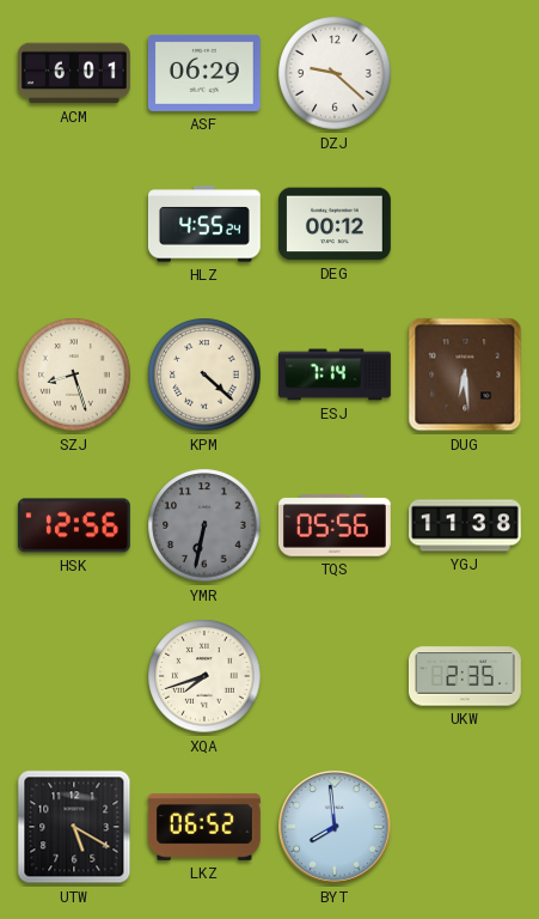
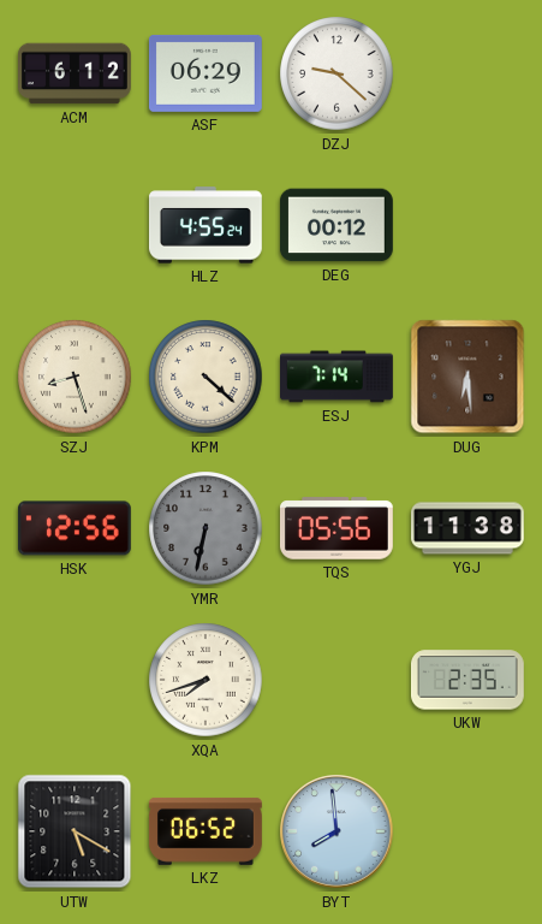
ACM: 6:01 -> 6:12
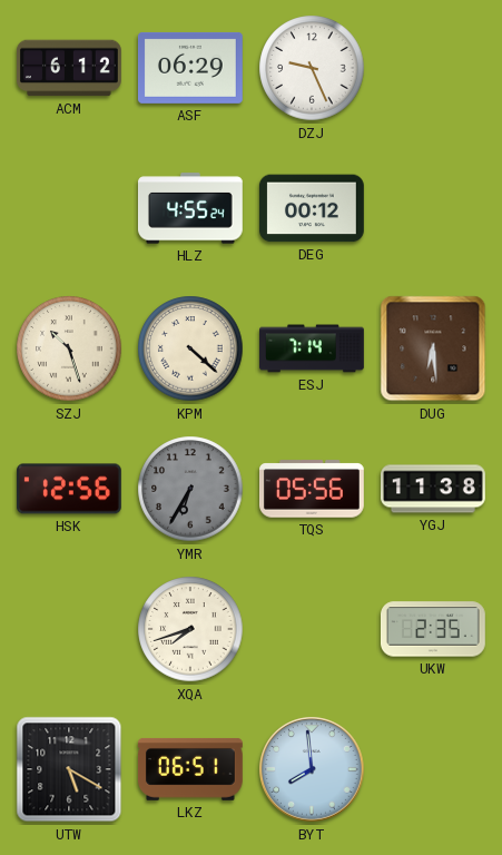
DZJ: 9:22 -> 9:26
SZJ: 8:27 -> 10:27
YMR: 6:32 -> 6:35
LKZ: 06:52 -> 06:51
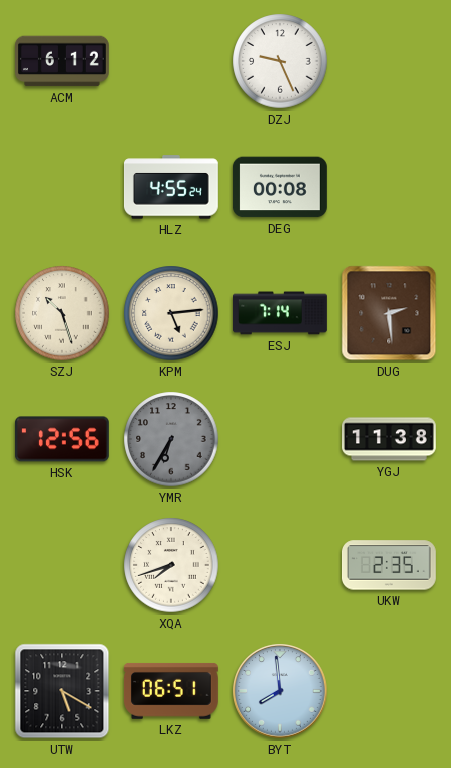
ASF: 06:29 -> none
DEG: 00:12 -> 00:08
KPM: 4:22 -> 5:14
DUG: 6:29 -> 2:29
TQS: 05:56 -> none
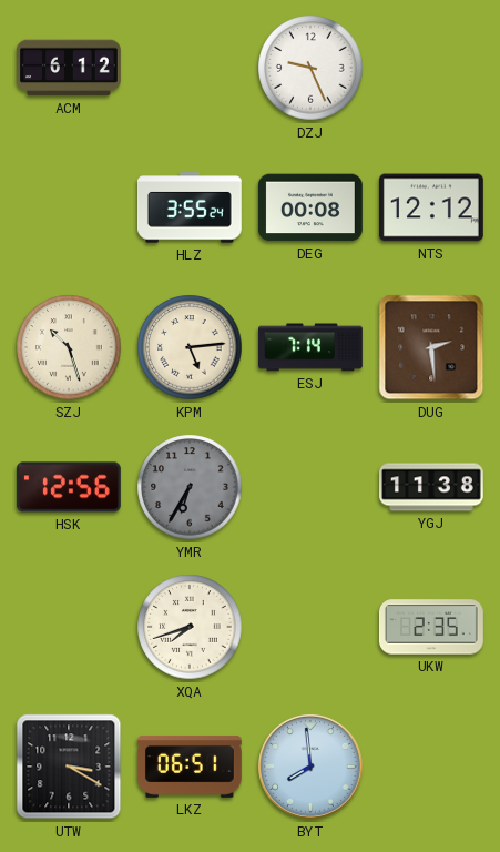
HLZ: 4:55 -> 3:55
NTS: none -> 12:12
UTW: 5:20 -> 3:20
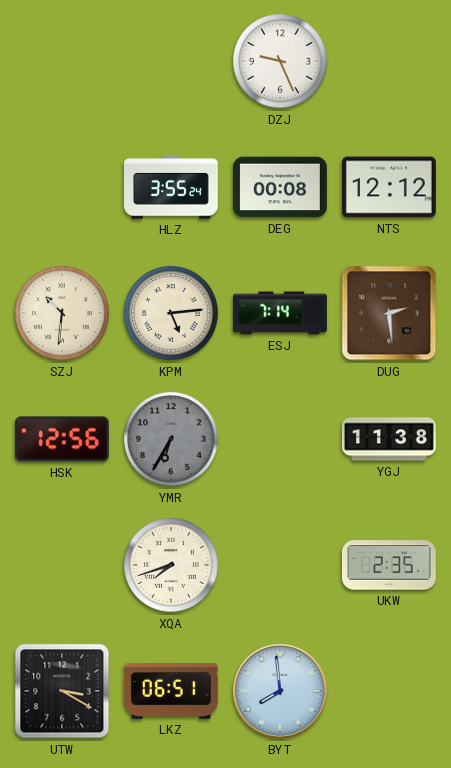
ACM: 6:12 -> none
SZJ: 10:27 -> 10:31
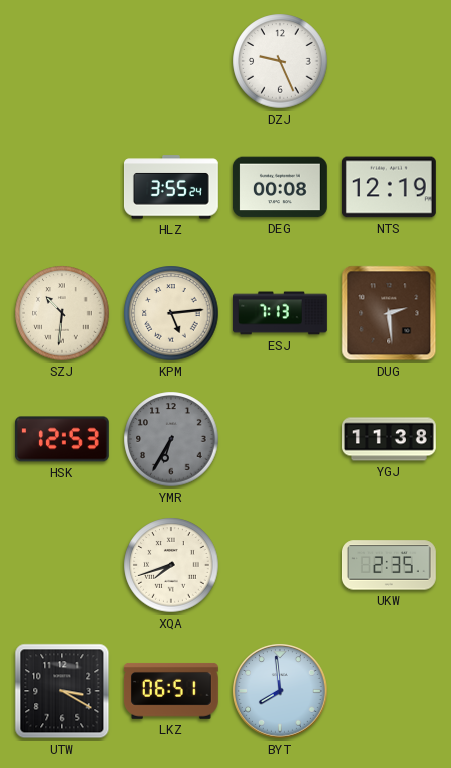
NTS: 12:12 -> 12:19
ESJ: 7:14 -> 7:13
HSK: 12:56 -> 12:53
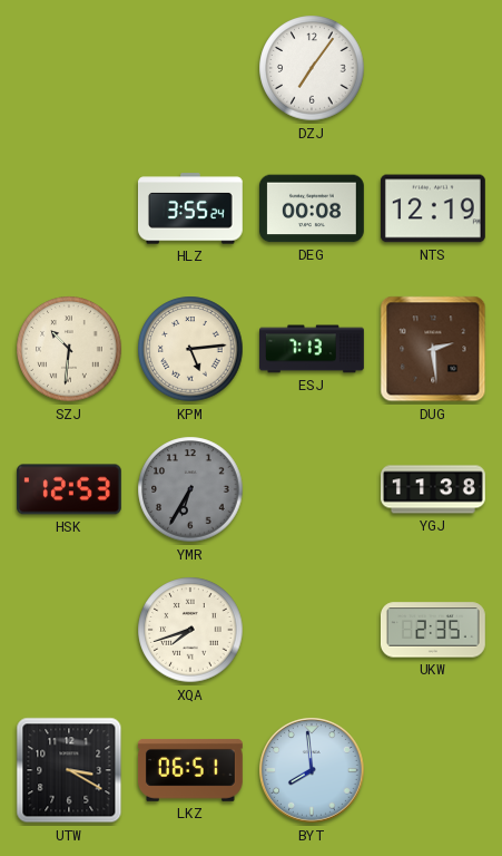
DZJ: 9:26 -> 7:06
